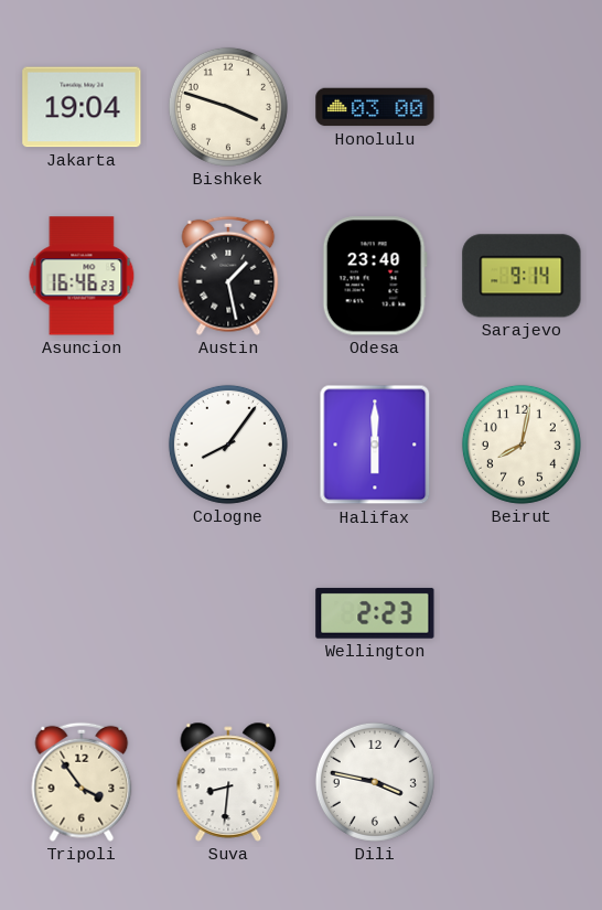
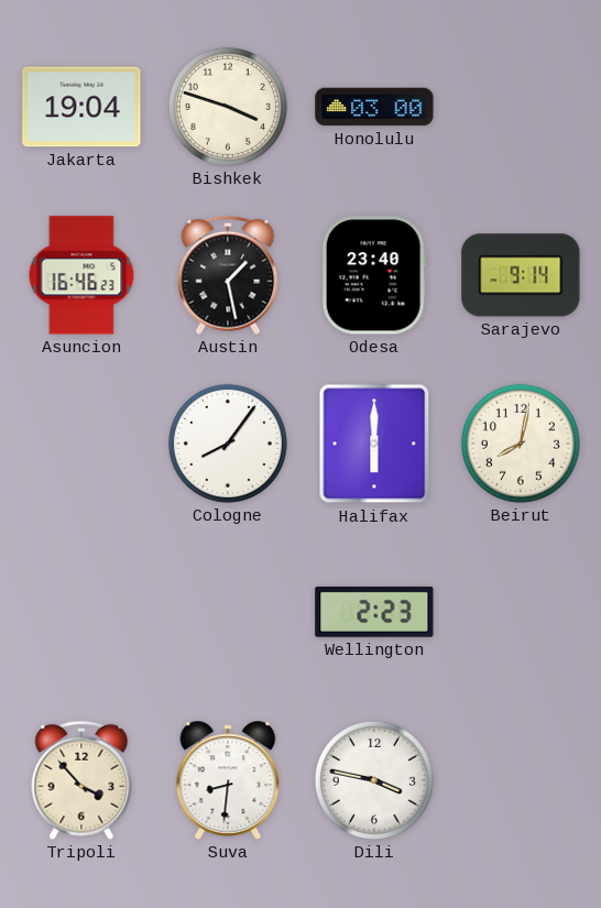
Tripoli: 3:54 -> 3:53
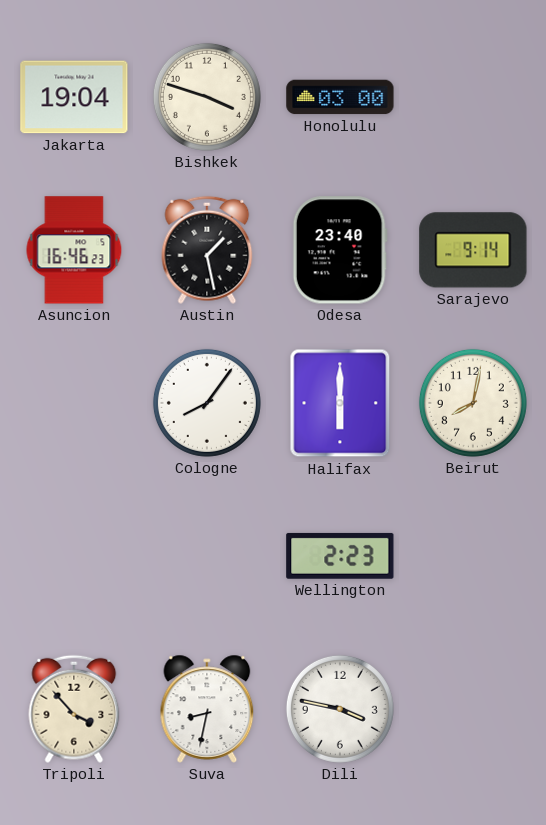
Suva: 8:31 -> 8:32
